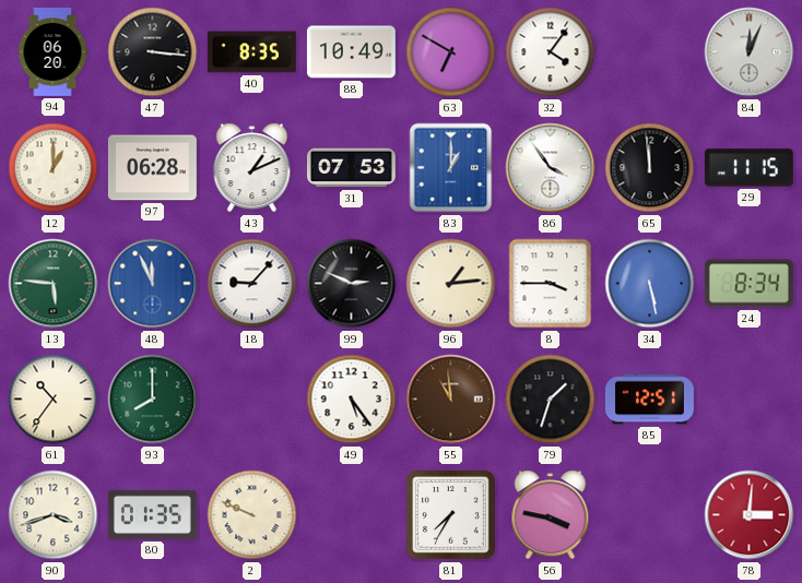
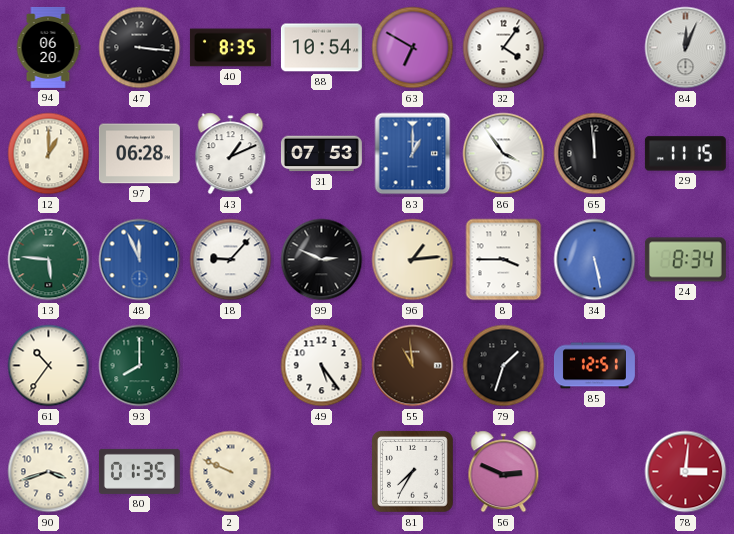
88: 10:49 -> 10:54
56: 3:47 -> 2:49
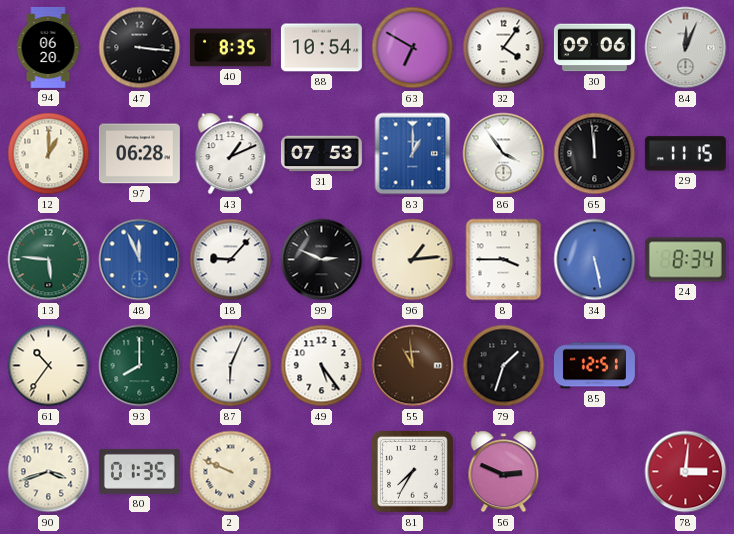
30: none -> 09:06
87: none -> 6:04
